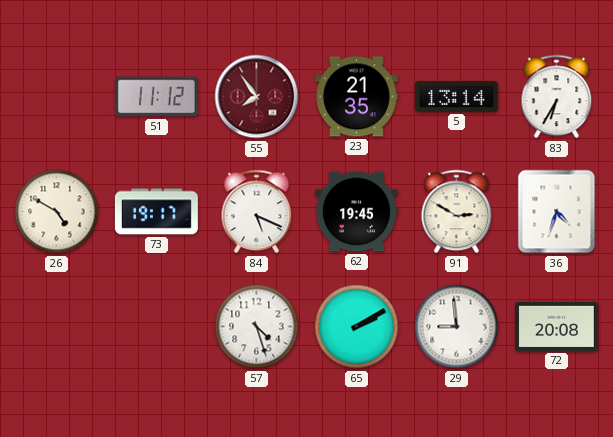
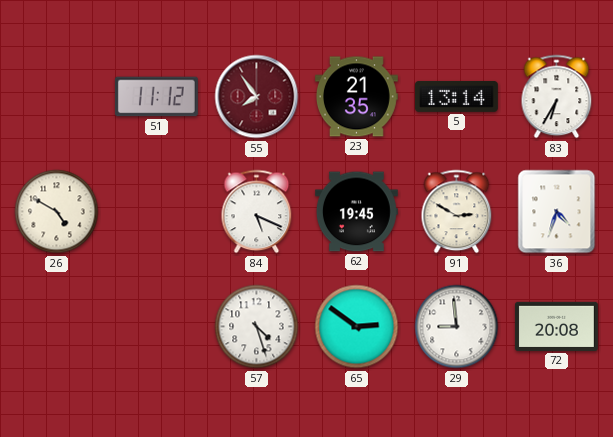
73: 19:17 -> none
65: 2:10 -> 2:51
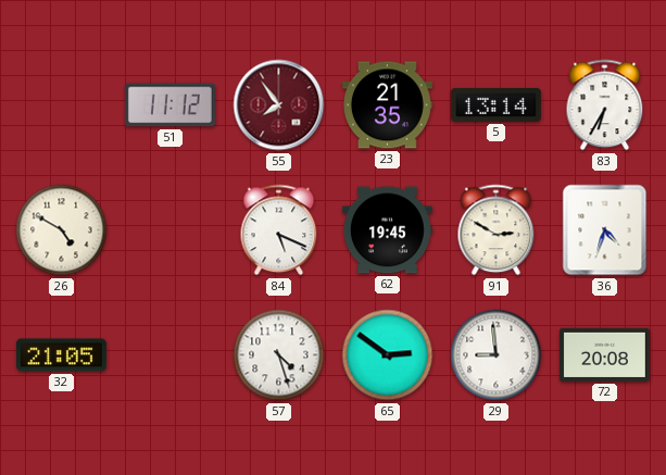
32: none -> 21:05
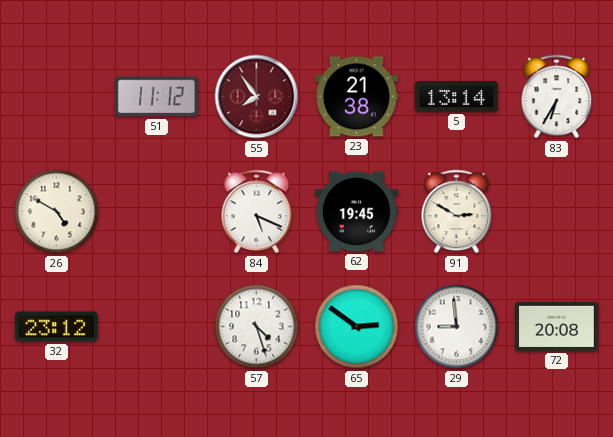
23: 21:35 -> 21:38
36: 4:33 -> none
32: 21:05 -> 23:12
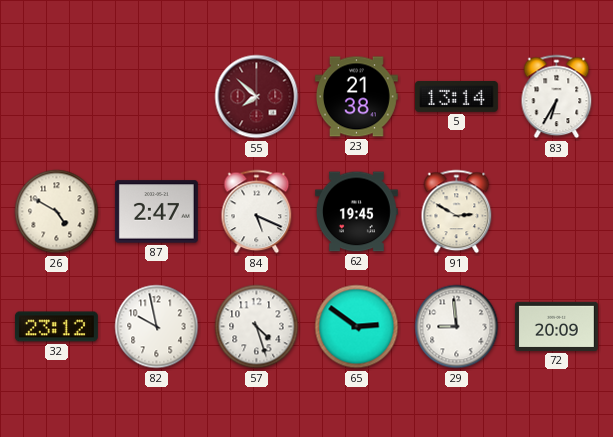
51: 11:12 -> none
55: 7:54 -> 7:52
87: none -> 2:47
82: none -> 9:58
72: 20:08 -> 20:09
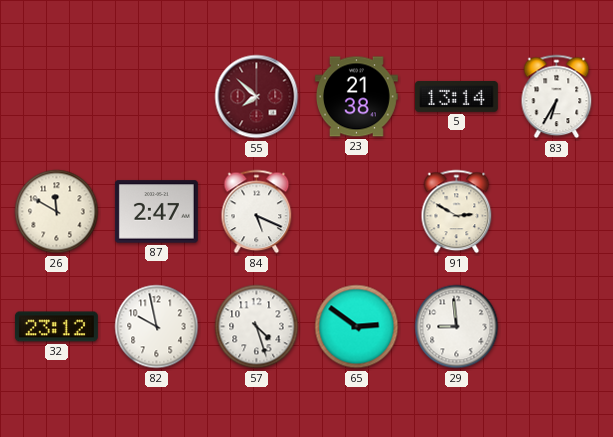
26: 4:50 -> 11:50
62: 19:45 -> none
72: 20:09 -> none
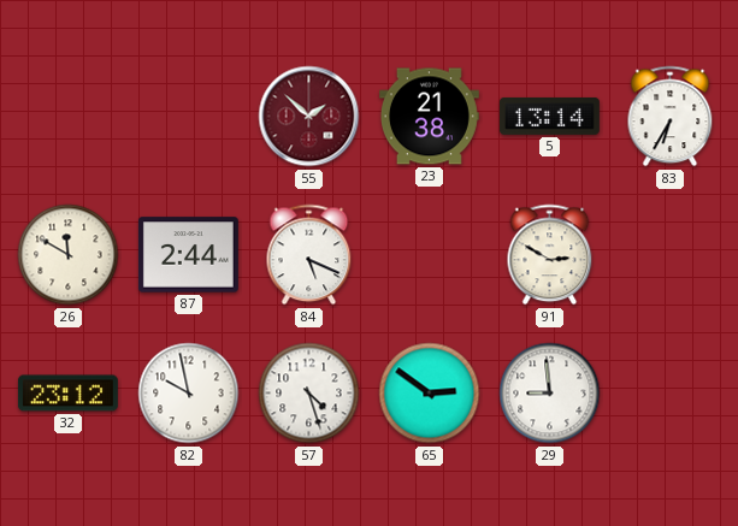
55: 7:52 -> 1:52
87: 2:47 -> 2:44
